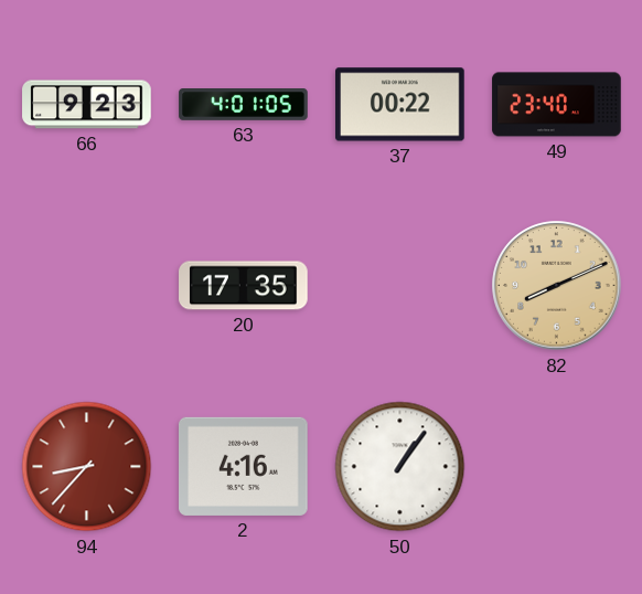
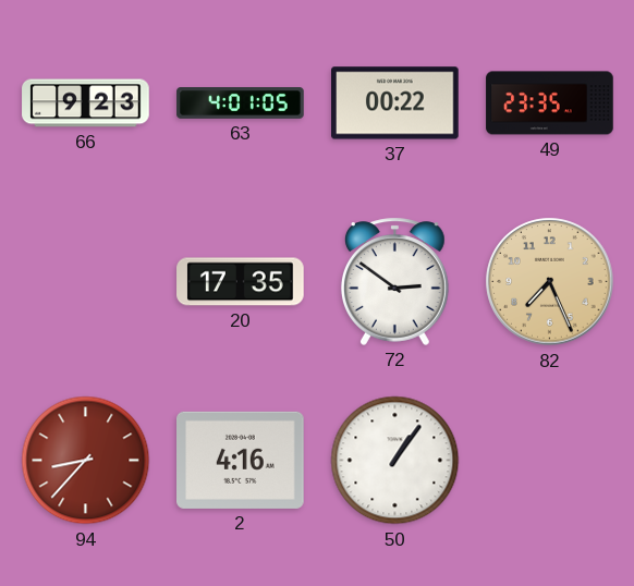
49: 23:40 -> 23:35
72: none -> 2:51
82: 8:11 -> 7:26
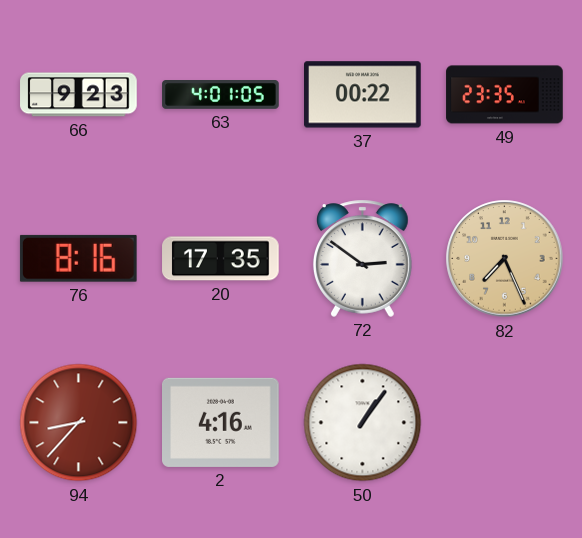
76: none -> 8:16
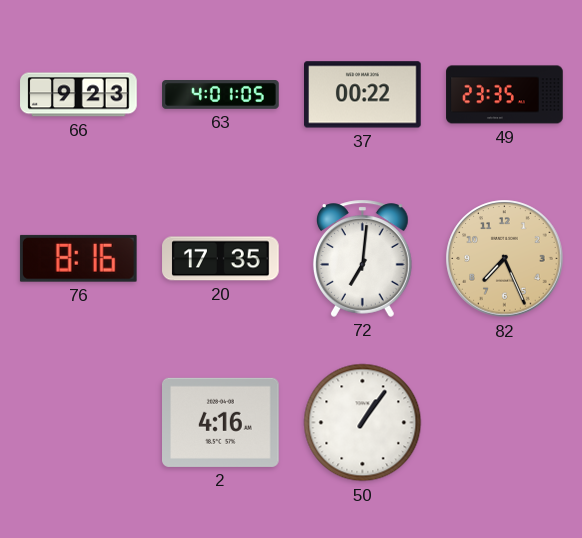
72: 2:51 -> 7:01
94: 8:37 -> none
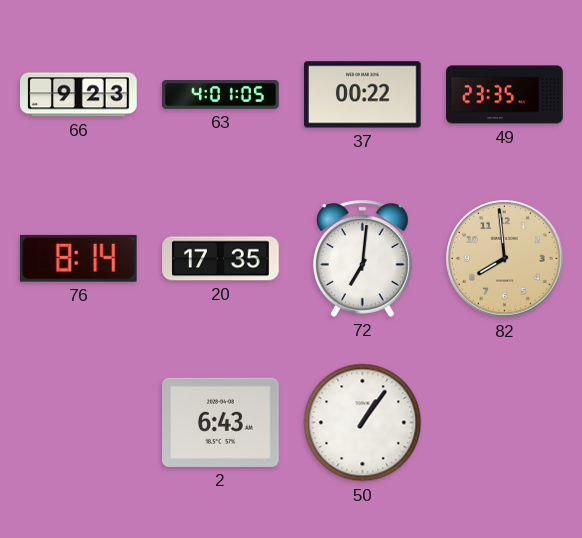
76: 8:16 -> 8:14
82: 7:26 -> 7:59
2: 4:16 -> 6:43
